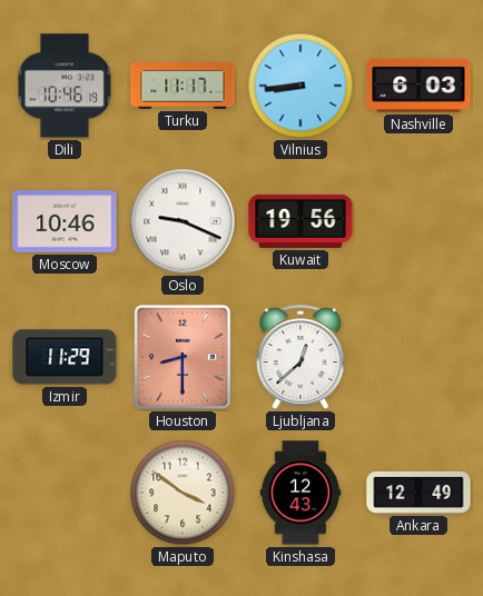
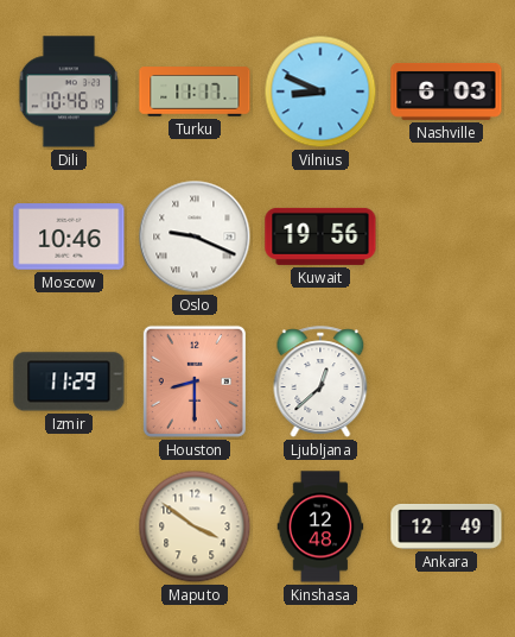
Vilnius: 8:44 -> 8:49
Kinshasa: 12:43 -> 12:48
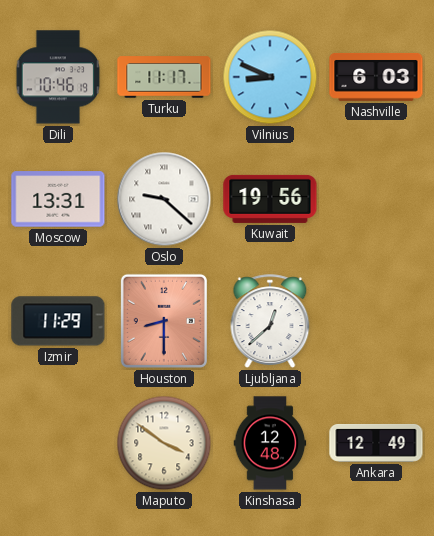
Moscow: 10:46 -> 13:31
Oslo: 9:19 -> 9:22
